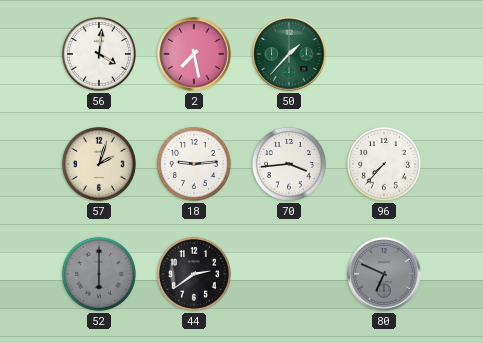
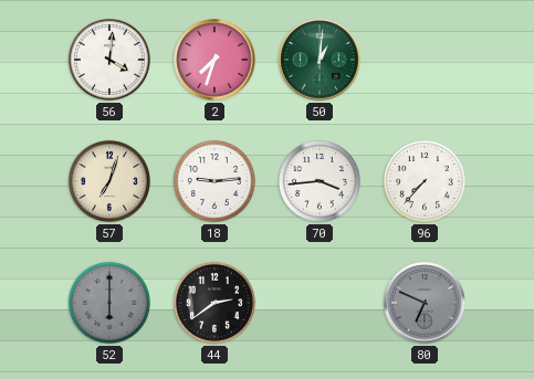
2: 7:28 -> 7:33
50: 1:37 -> 1:01
57: 2:03 -> 7:03
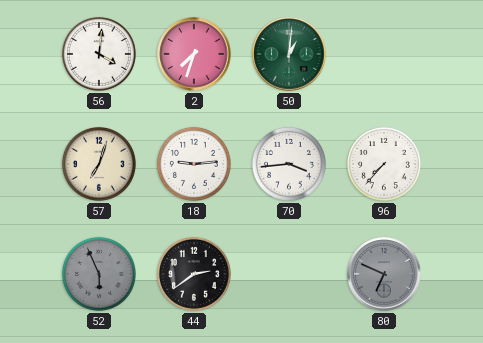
52: 6:00 -> 5:56
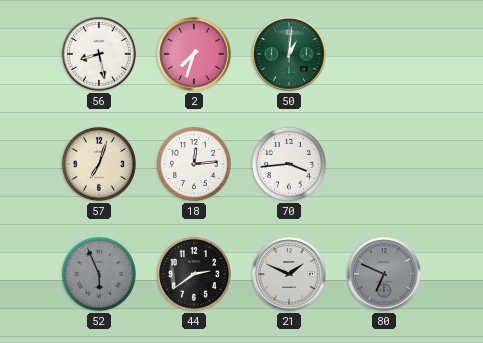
56: 4:01 -> 8:28
18: 9:14 -> 12:14
96: 7:37 -> none
21: none -> 1:49
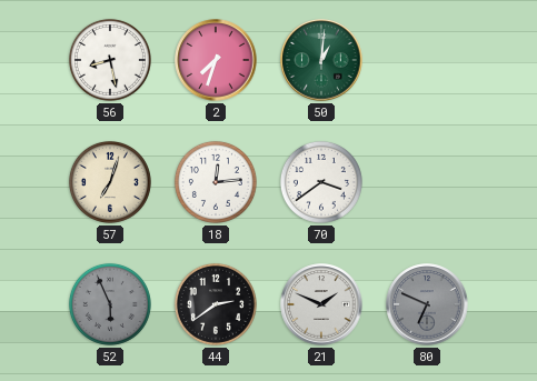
70: 3:44 -> 3:39
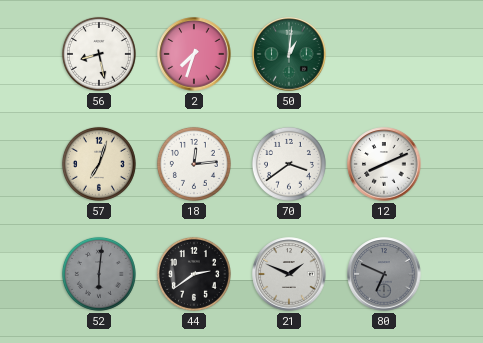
12: none -> 8:11
52: 5:56 -> 6:01
